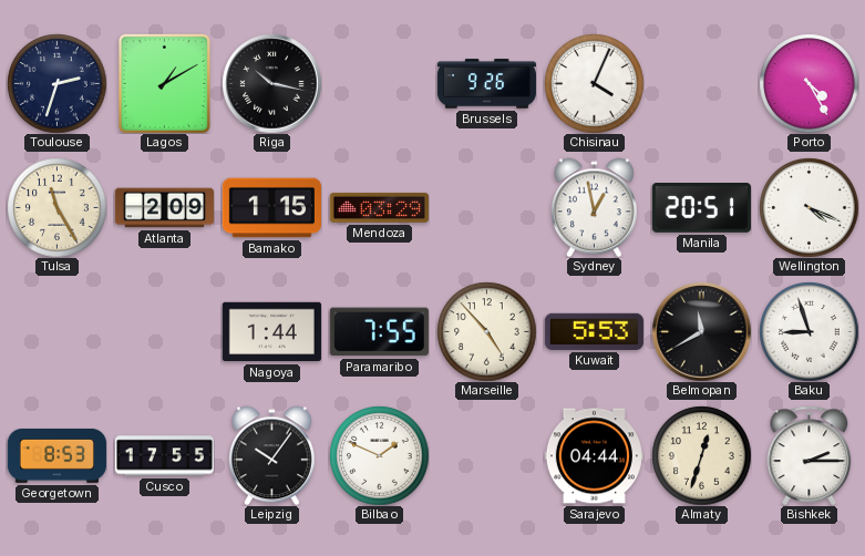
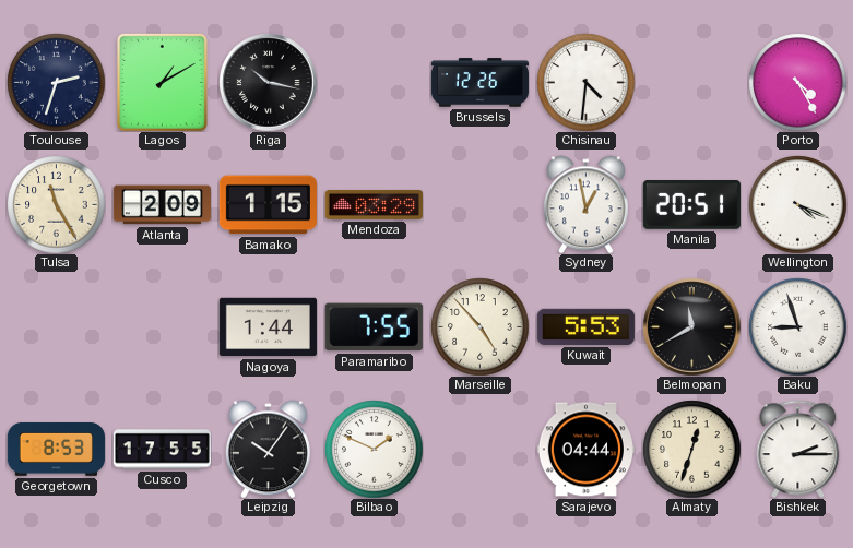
Brussels: 9:26 -> 12:26
Chisinau: 4:04 -> 4:31
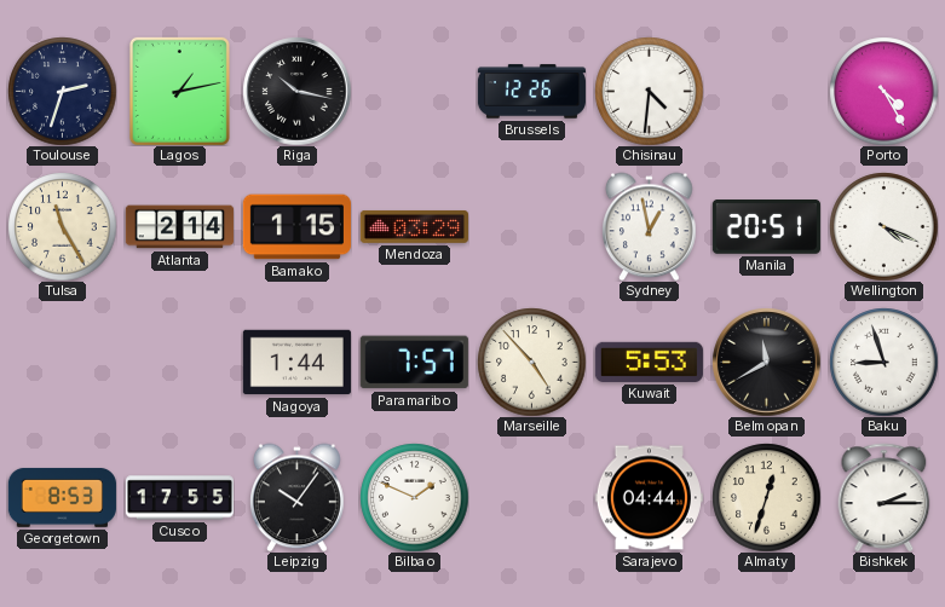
Lagos: 1:10 -> 1:13
Atlanta: 2:09 -> 2:14
Paramaribo: 7:55 -> 7:57
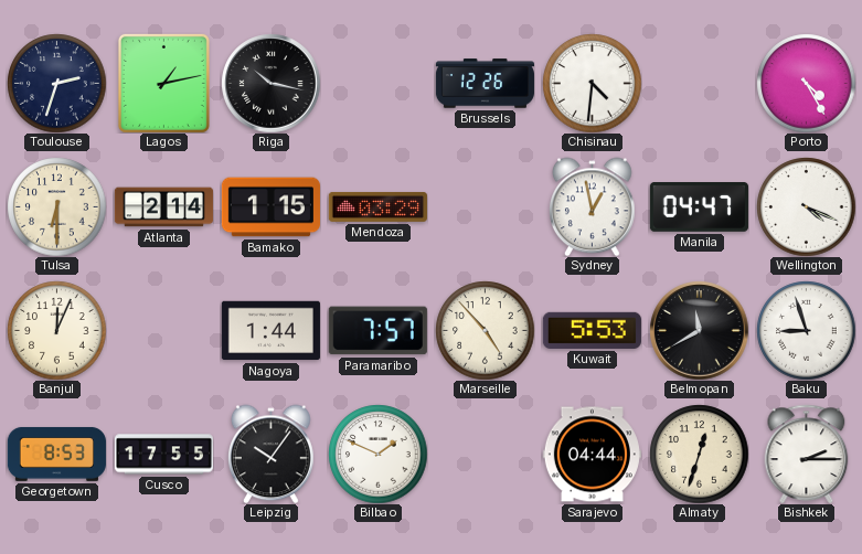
Tulsa: 11:25 -> 6:30
Manila: 20:51 -> 04:47
Banjul: none -> 12:04
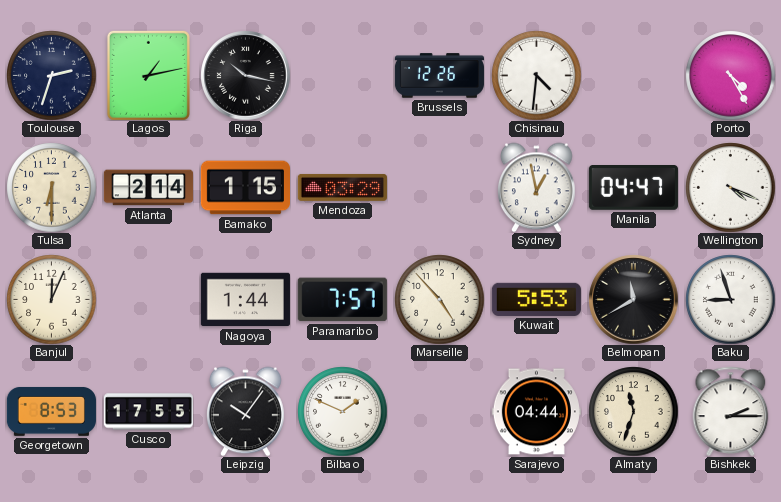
Almaty: 12:33 -> 11:33
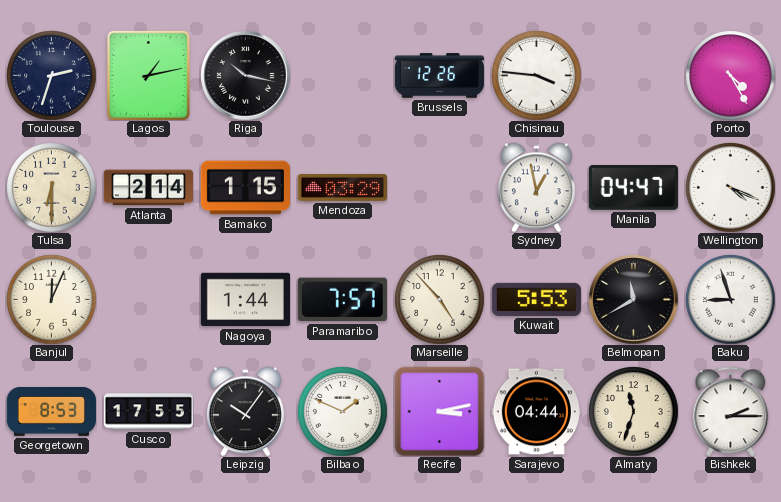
Chisinau: 4:31 -> 3:46
Recife: none -> 3:13
